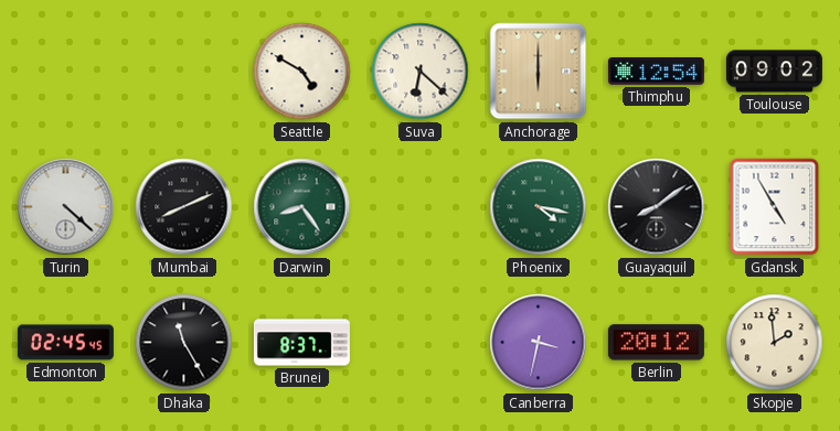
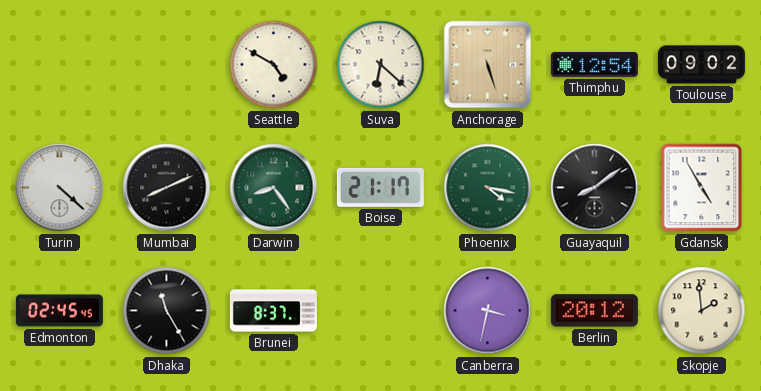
Anchorage: 6:00 -> 5:27
Boise: none -> 21:17
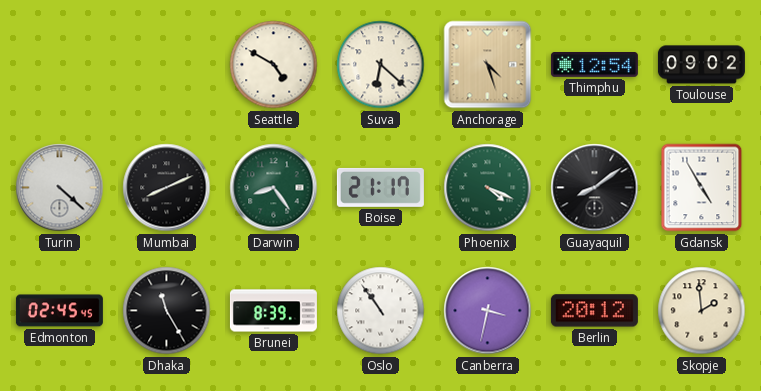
Anchorage: 5:27 -> 4:27
Phoenix: 4:17 -> 4:19
Brunei: 8:37 -> 8:39
Oslo: none -> 10:54
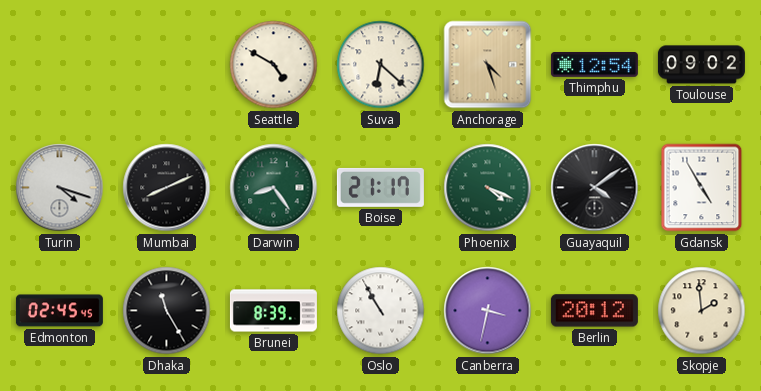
Turin: 4:22 -> 4:18
Guayaquil: 8:09 -> 4:09
Oslo: 10:54 -> 10:55
